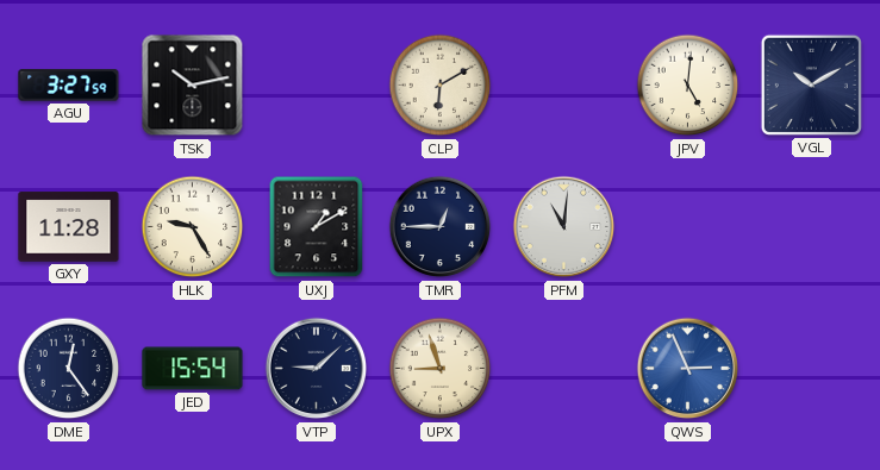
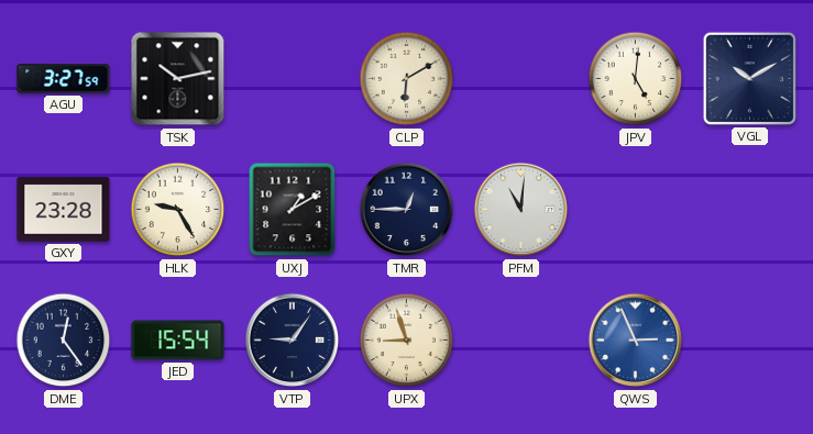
GXY: 11:28 -> 23:28
VTP: 9:08 -> 9:06
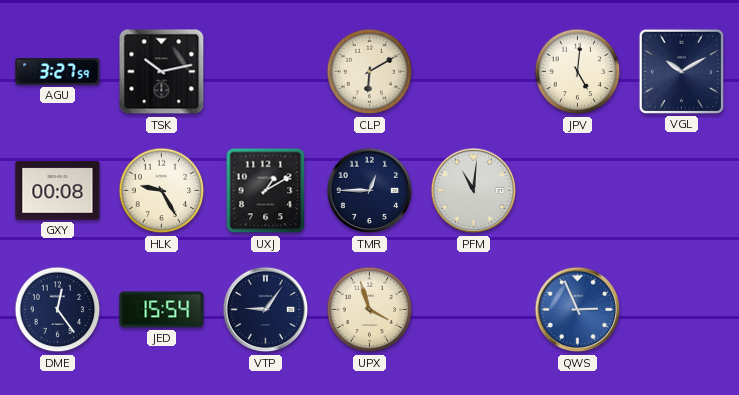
GXY: 23:28 -> 00:08
UPX: 8:57 -> 3:57
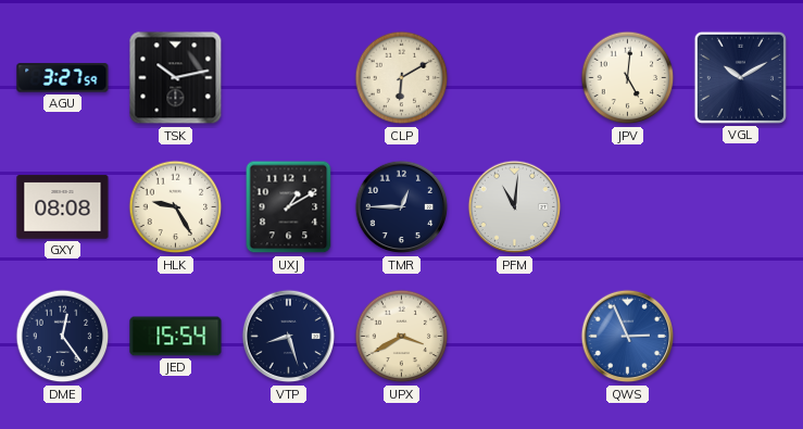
GXY: 00:08 -> 08:08
VTP: 9:06 -> 8:27
UPX: 3:57 -> 3:40
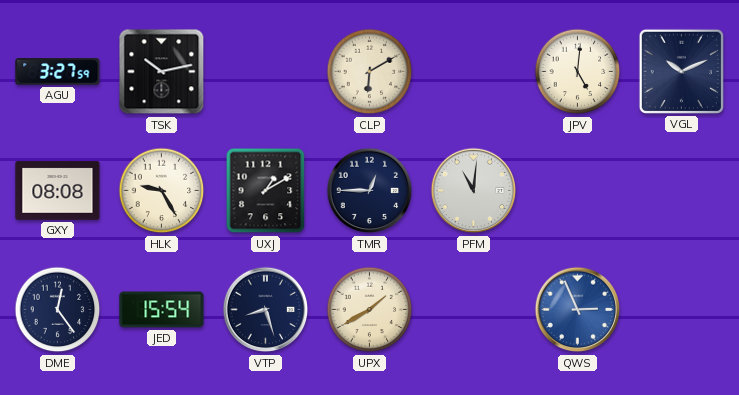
VGL: 10:10 -> 10:11
UPX: 3:40 -> 1:40
